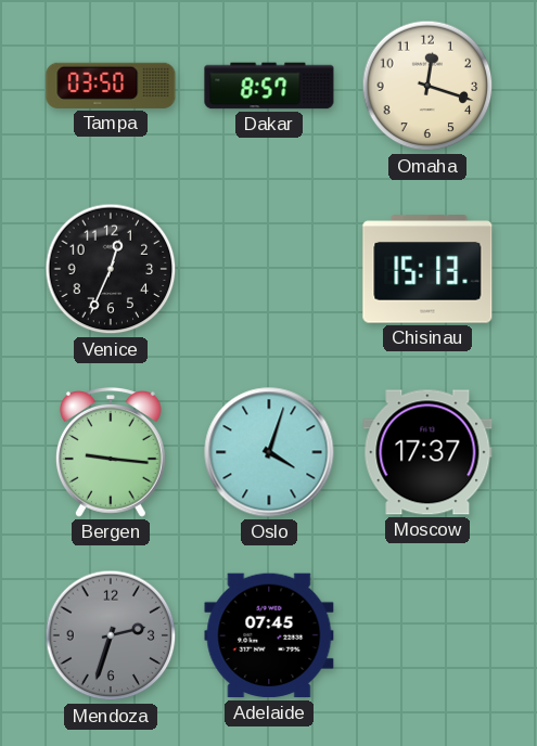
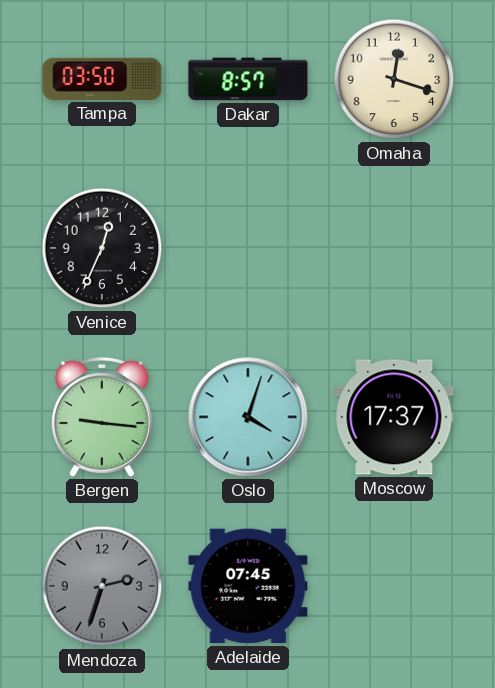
Chisinau: 15:13 -> none
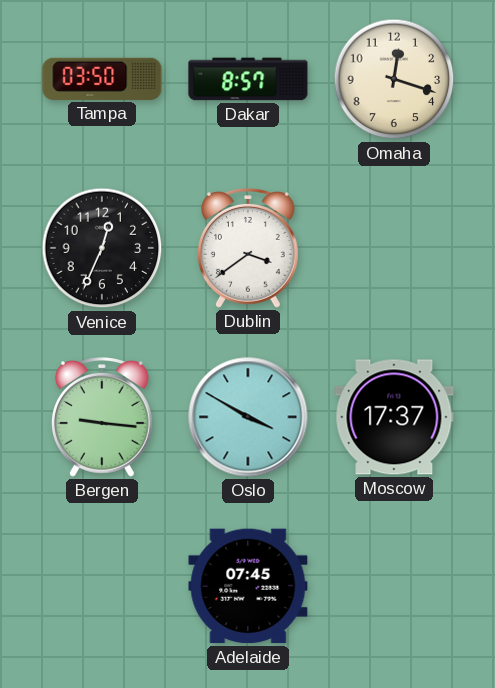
Dublin: none -> 3:39
Oslo: 4:03 -> 3:50
Mendoza: 2:33 -> none
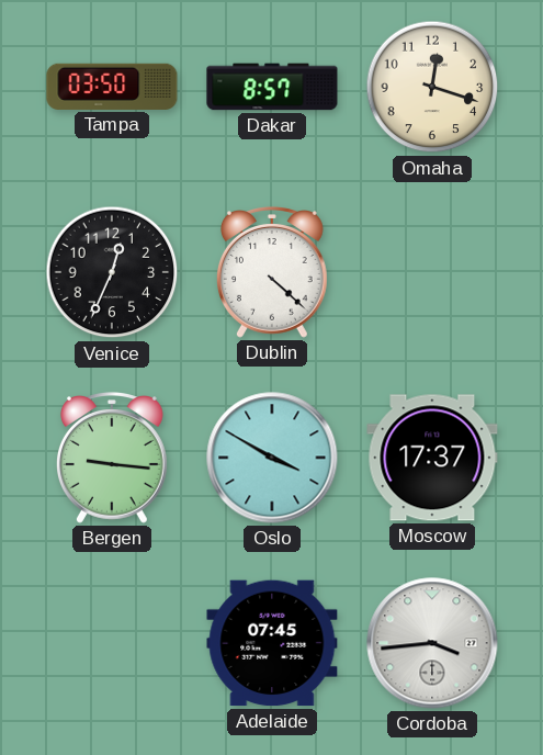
Dublin: 3:39 -> 4:22
Cordoba: none -> 3:44
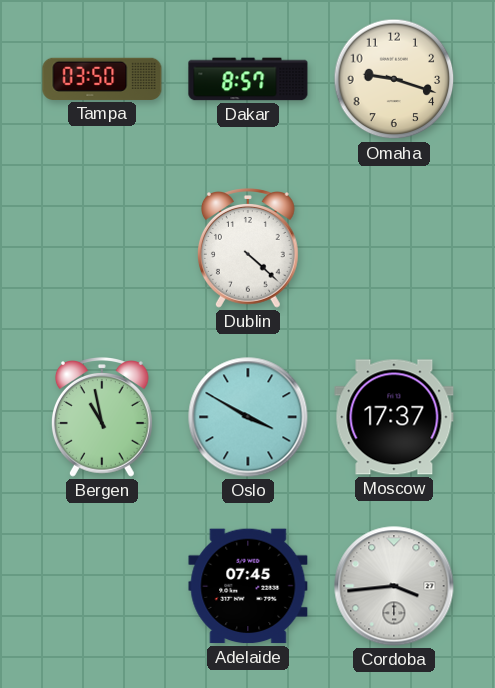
Omaha: 12:18 -> 9:18
Venice: 12:34 -> none
Bergen: 9:16 -> 10:58
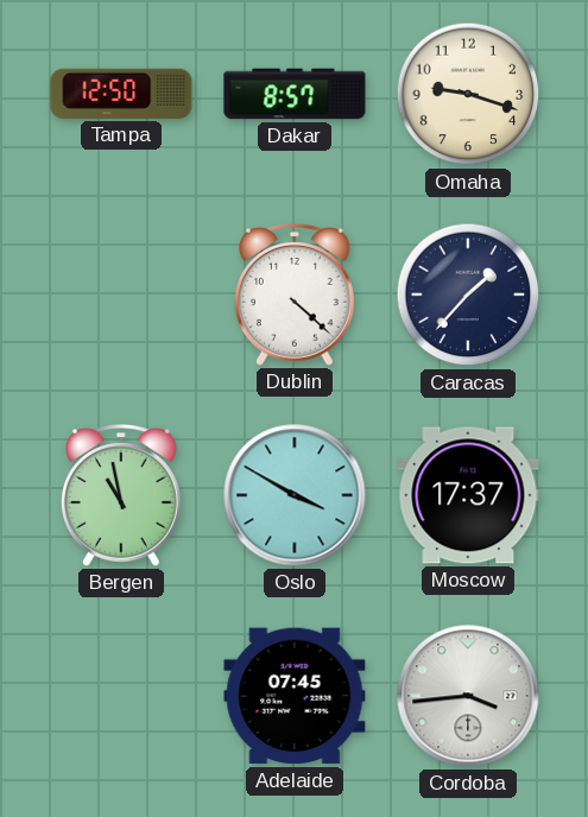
Tampa: 03:50 -> 12:50
Caracas: none -> 1:37
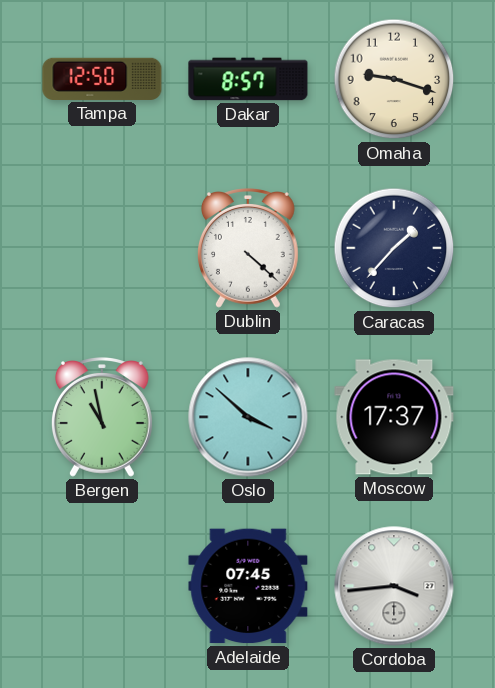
Oslo: 3:50 -> 3:52
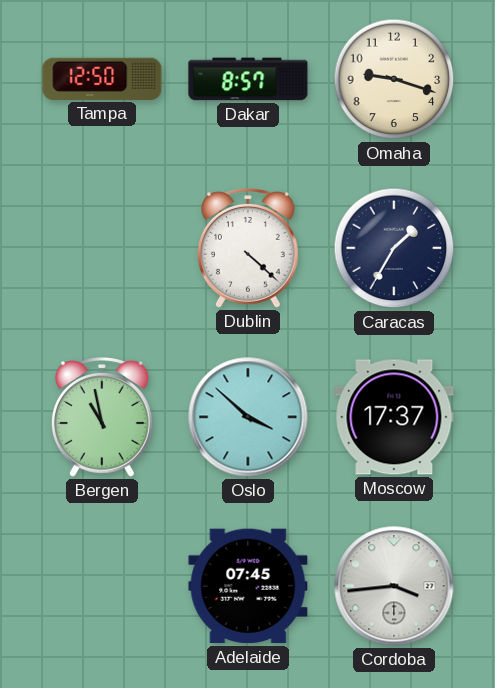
Caracas: 1:37 -> 1:35
